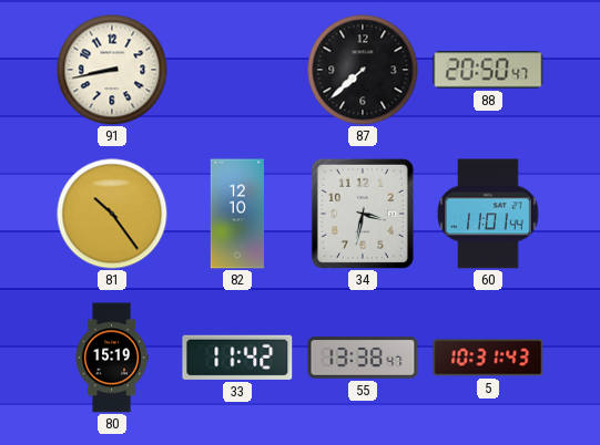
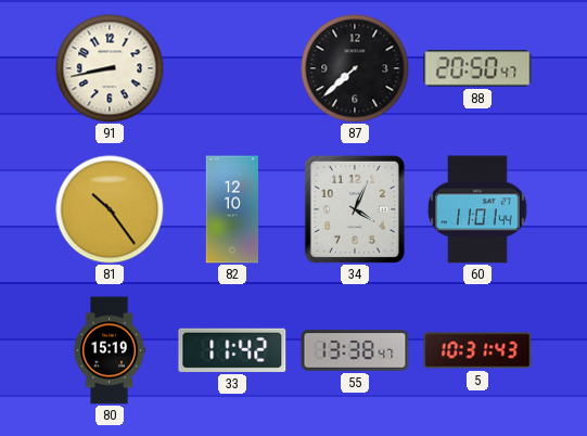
34: 3:32 -> 4:04
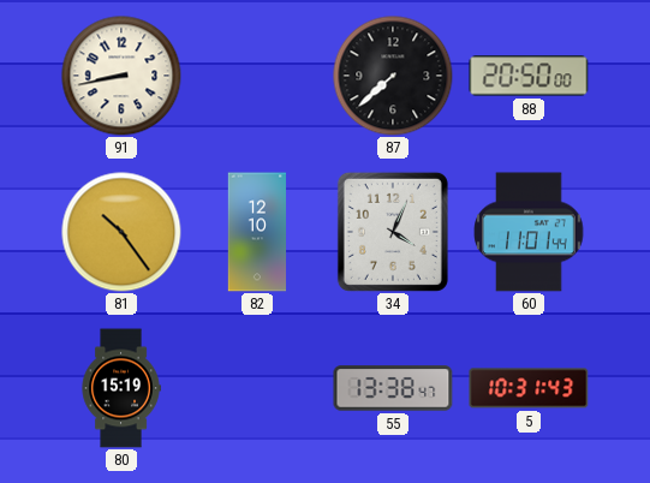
88: 20:50:47 -> 20:50:00
33: 11:42 -> none
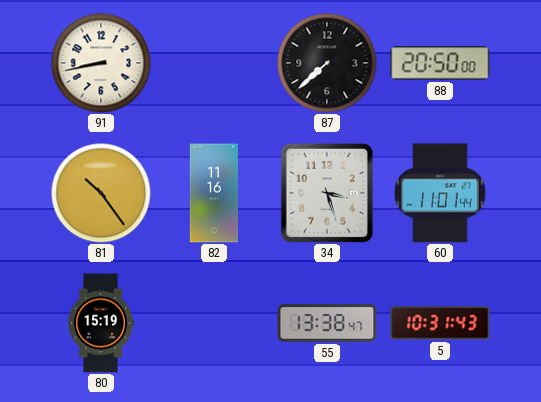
82: 12:10 -> 11:16
34: 4:04 -> 3:27
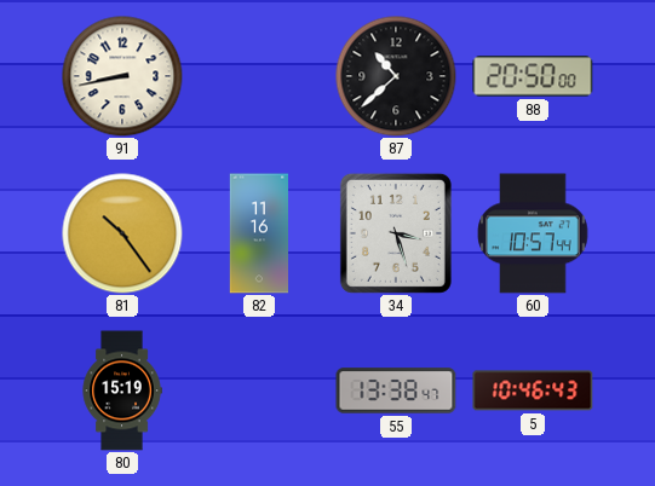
87: 7:38 -> 10:38
60: 11:01 -> 10:57
5: 10:31 -> 10:46
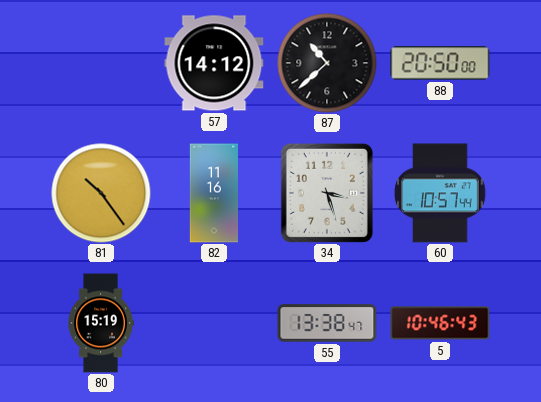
91: 8:43 -> none
57: none -> 14:12
